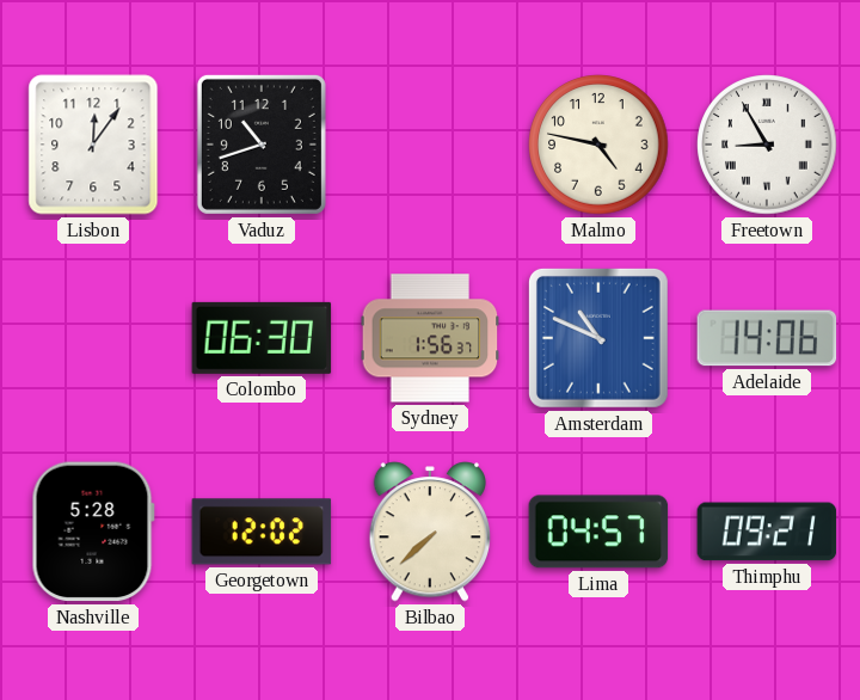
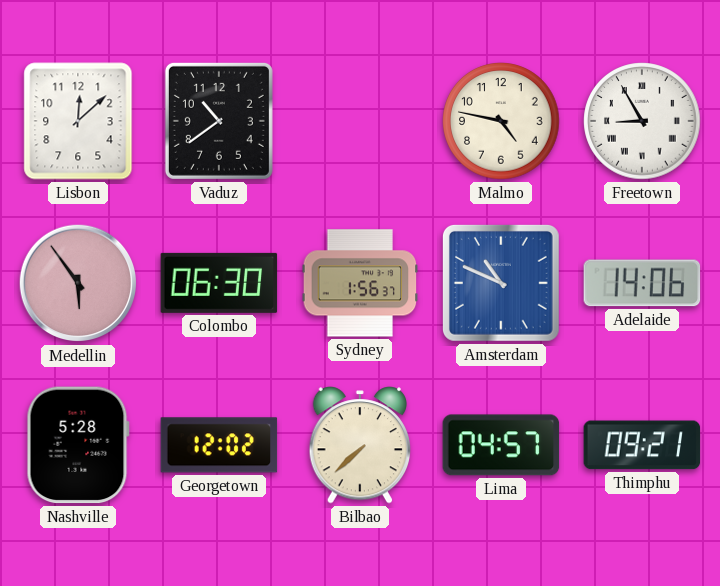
Lisbon: 12:06 -> 12:08
Vaduz: 10:42 -> 10:39
Medellin: none -> 5:54
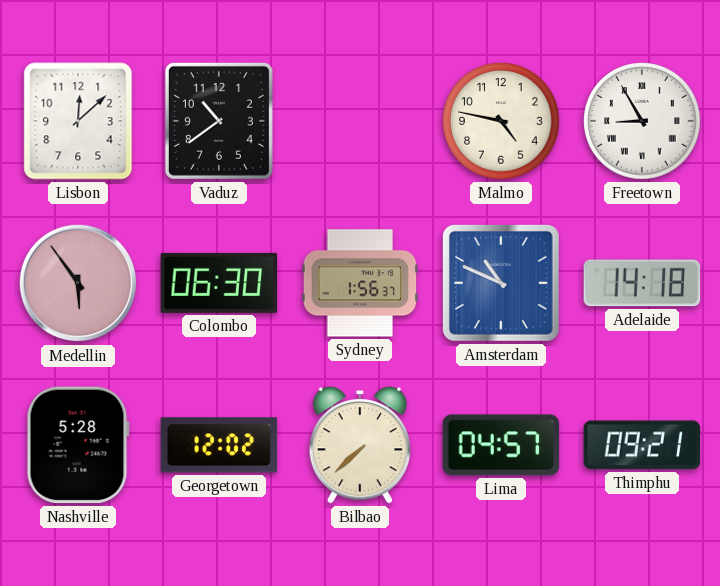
Adelaide: 14:06 -> 14:18
